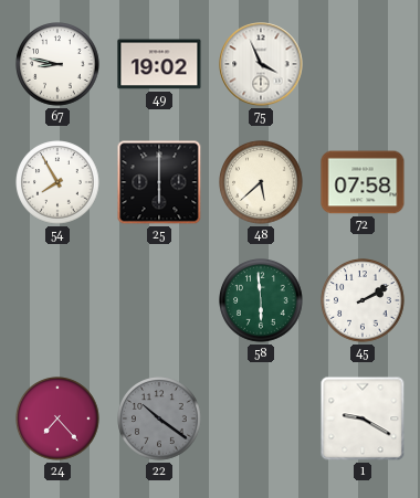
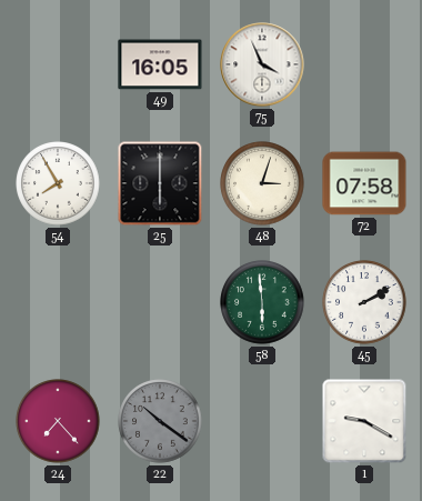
67: 8:47 -> none
49: 19:02 -> 16:05
48: 5:38 -> 3:03
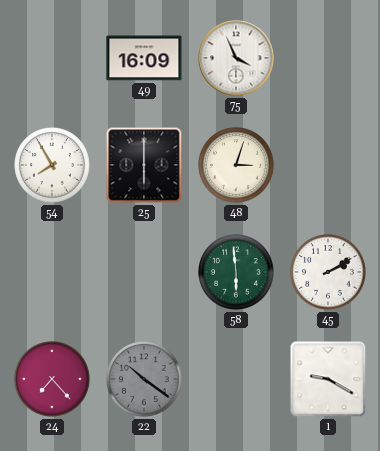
49: 16:05 -> 16:09
72: 07:58 -> none
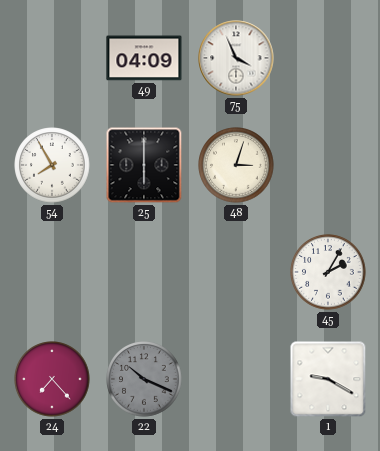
49: 16:09 -> 04:09
58: 5:59 -> none
45: 2:10 -> 2:05
22: 10:21 -> 10:19
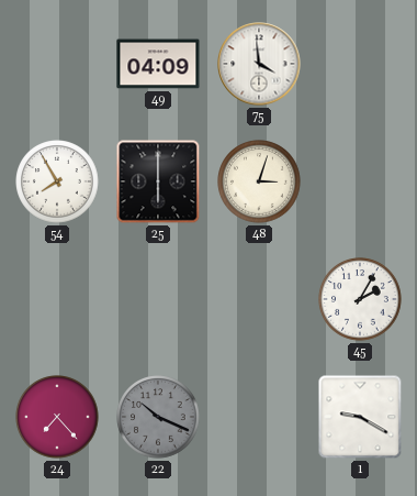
75: 3:56 -> 3:59
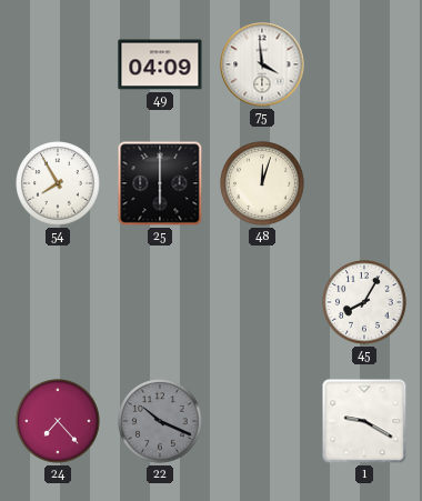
48: 3:03 -> 12:03
45: 2:05 -> 8:05
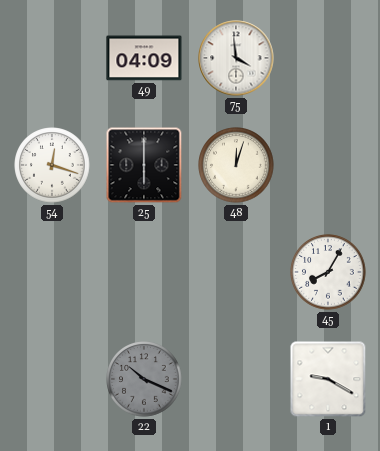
54: 7:55 -> 12:18
24: 7:23 -> none
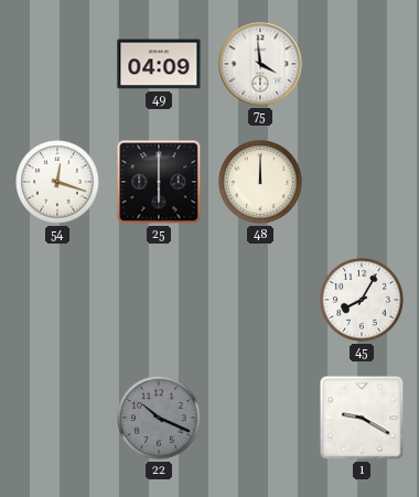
48: 12:03 -> 12:00
